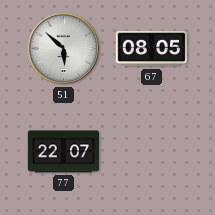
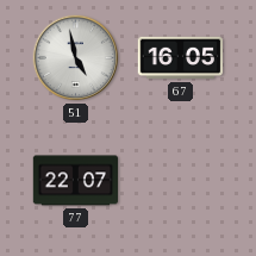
51: 5:52 -> 4:58
67: 08:05 -> 16:05
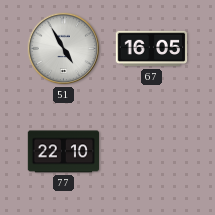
51: 4:58 -> 4:55
77: 22:07 -> 22:10
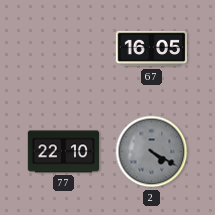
51: 4:55 -> none
2: none -> 4:20
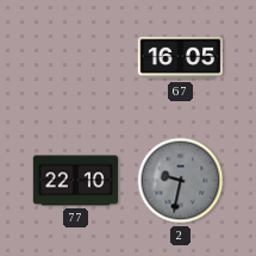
2: 4:20 -> 9:32
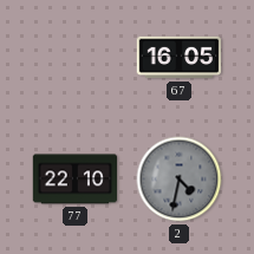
2: 9:32 -> 4:32
